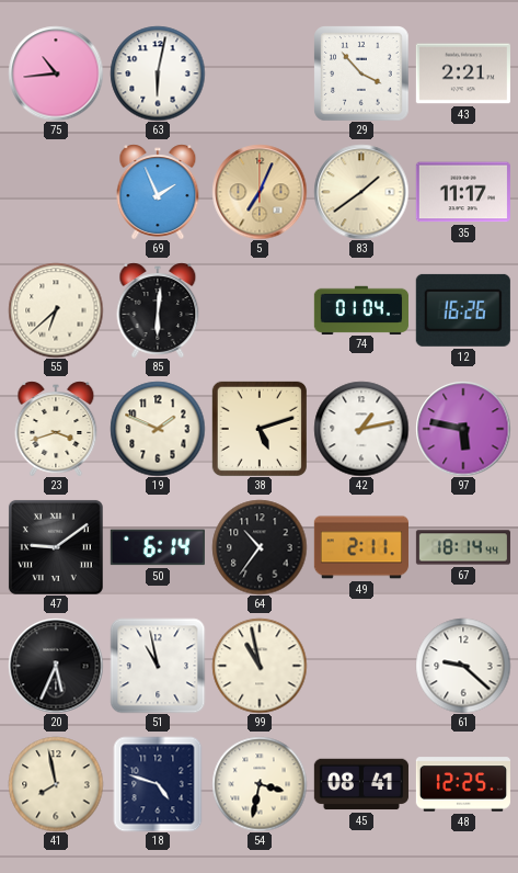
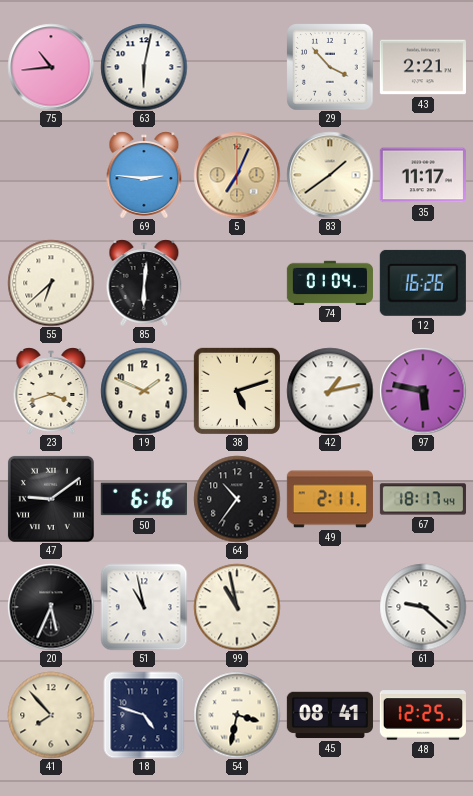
69: 1:56 -> 2:46
50: 6:14 -> 6:16
67: 18:14 -> 18:17
41: 7:58 -> 7:53
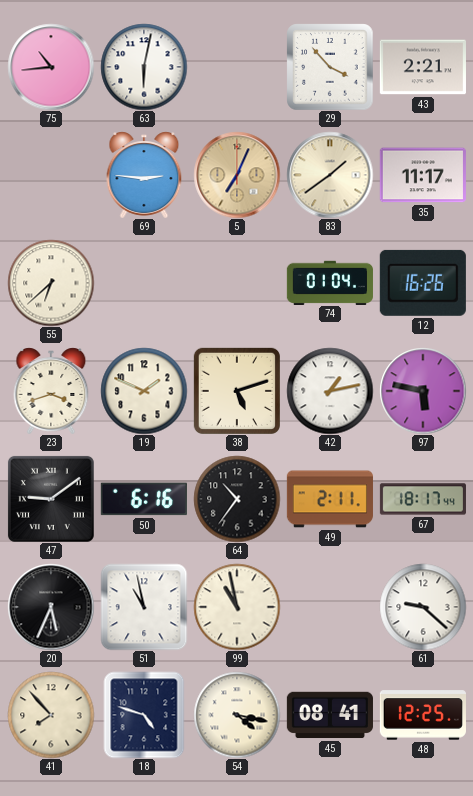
85: 6:01 -> none
54: 3:32 -> 4:17
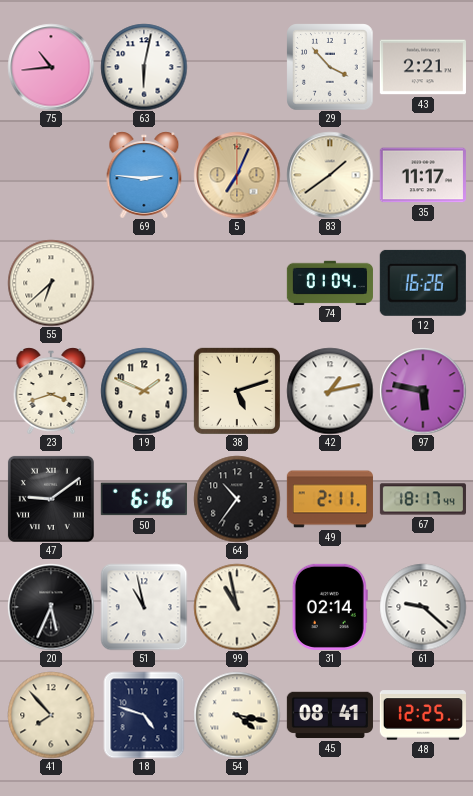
31: none -> 02:14
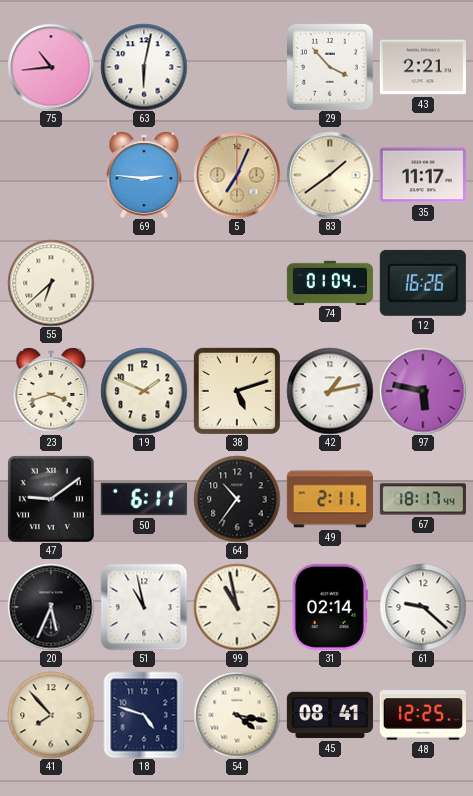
50: 6:16 -> 6:11
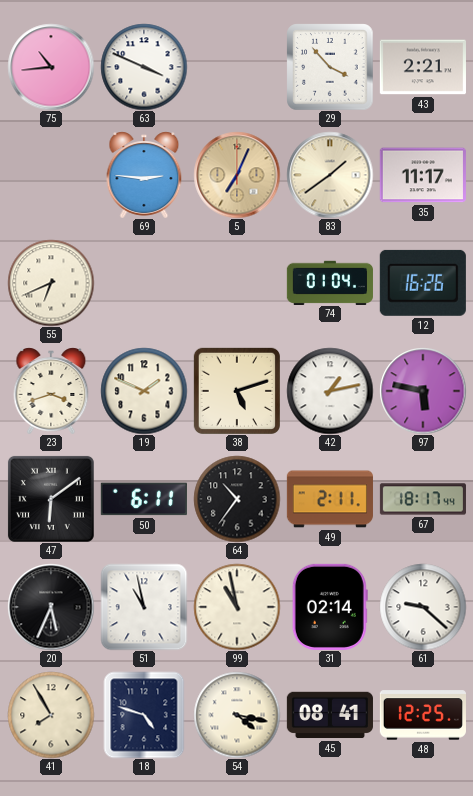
63: 6:02 -> 3:49
55: 6:38 -> 6:41
47: 9:09 -> 6:09
41: 7:53 -> 7:55
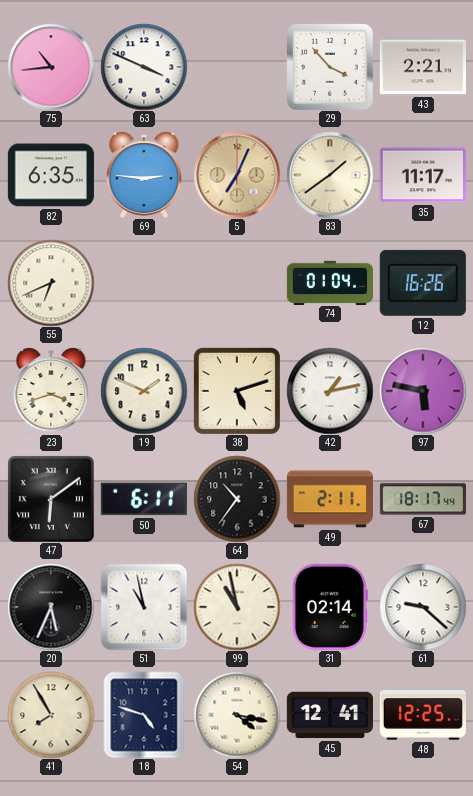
82: none -> 6:35
45: 08:41 -> 12:41
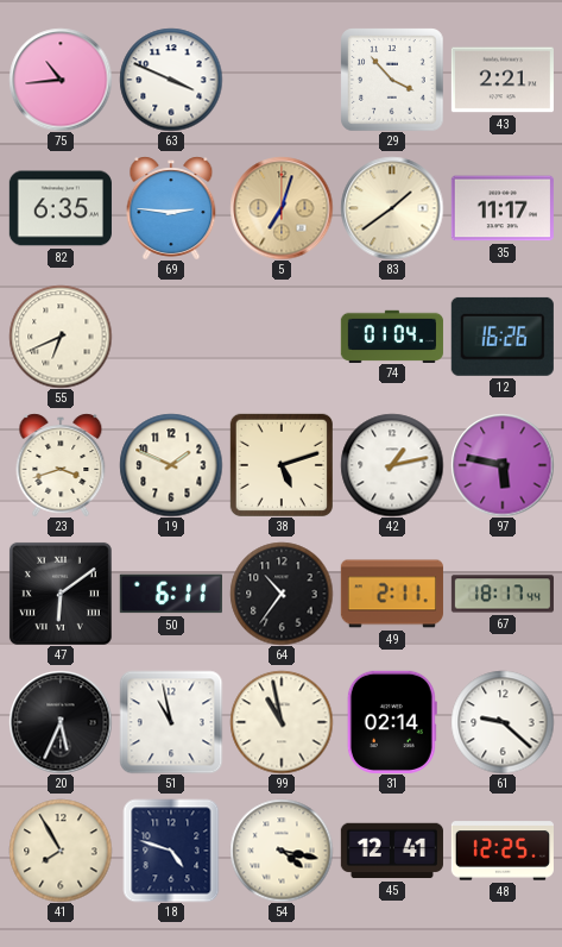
5: 7:04 -> 7:03
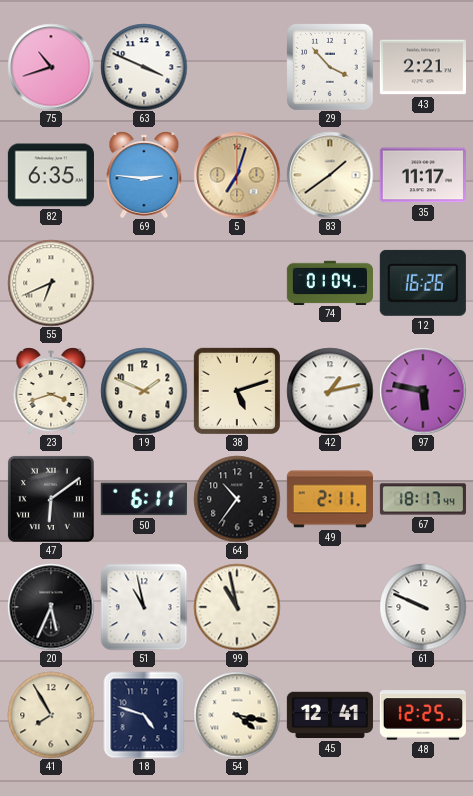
75: 10:44 -> 10:42
31: 02:14 -> none
61: 9:22 -> 9:49
